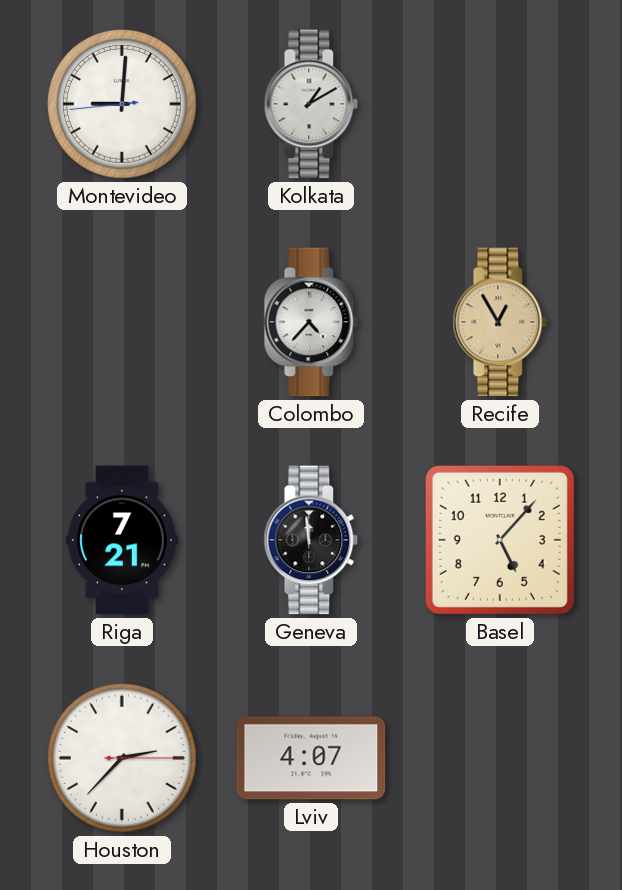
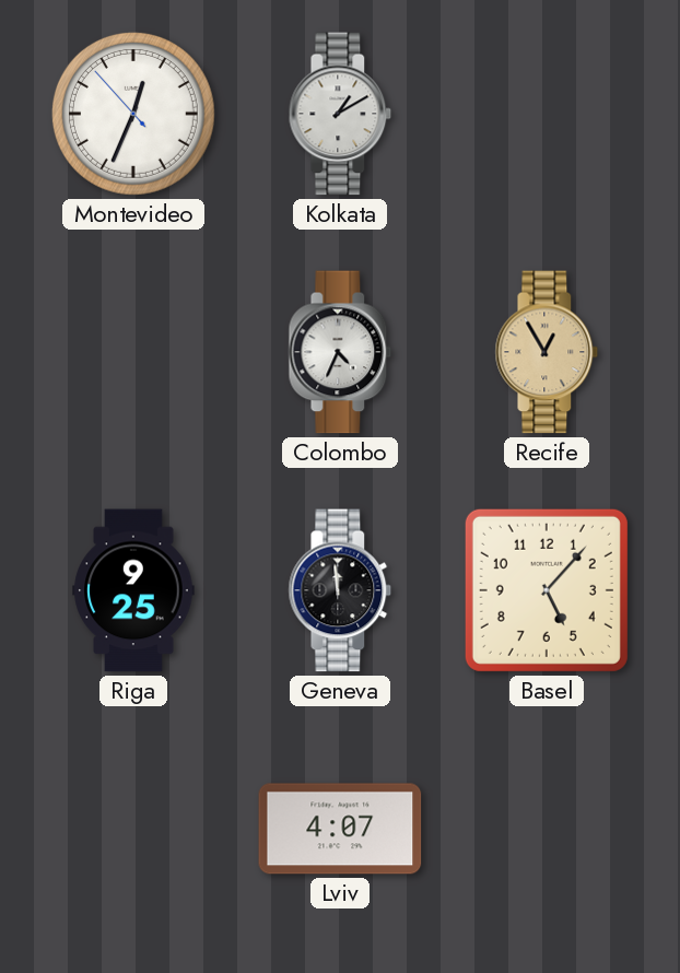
Montevideo: 9:00 -> 12:33
Colombo: 4:37 -> 4:34
Riga: 7:21 -> 9:25
Houston: 2:37 -> none
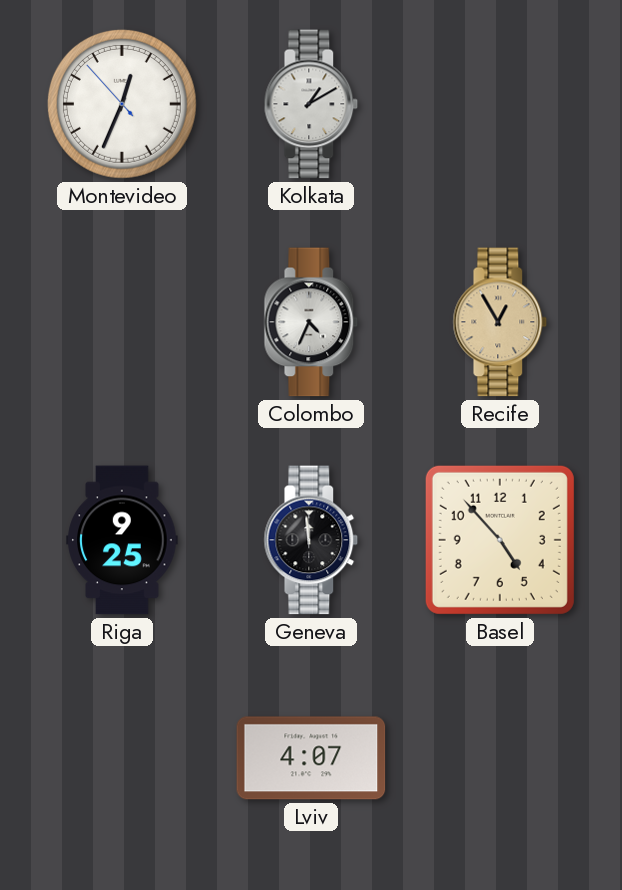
Basel: 5:07 -> 4:53
